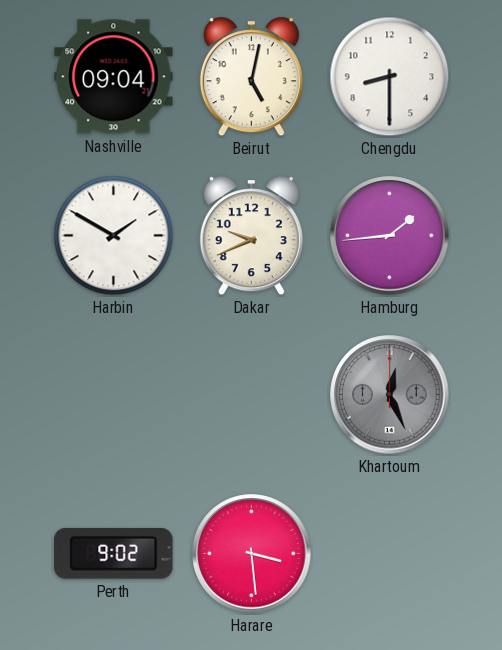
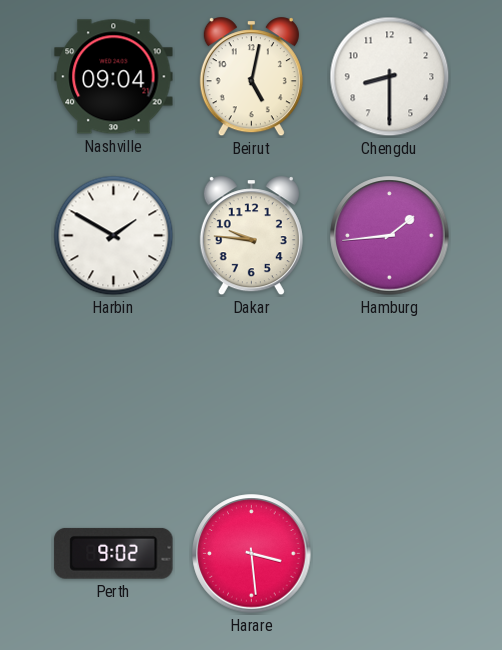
Dakar: 9:41 -> 9:46
Khartoum: 12:26 -> none
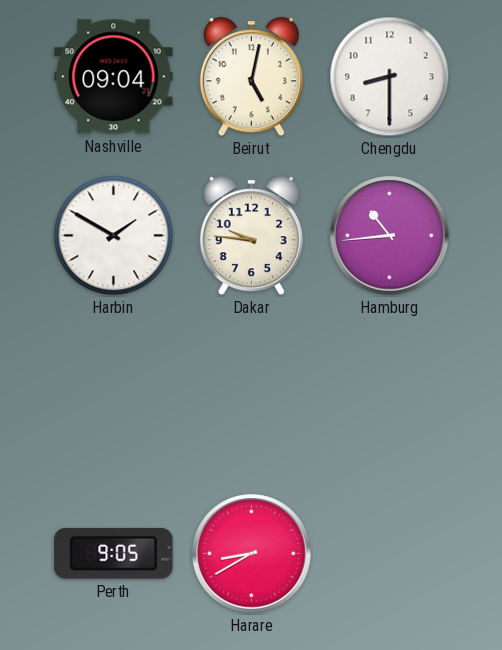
Hamburg: 1:44 -> 10:44
Perth: 9:02 -> 9:05
Harare: 3:29 -> 8:40
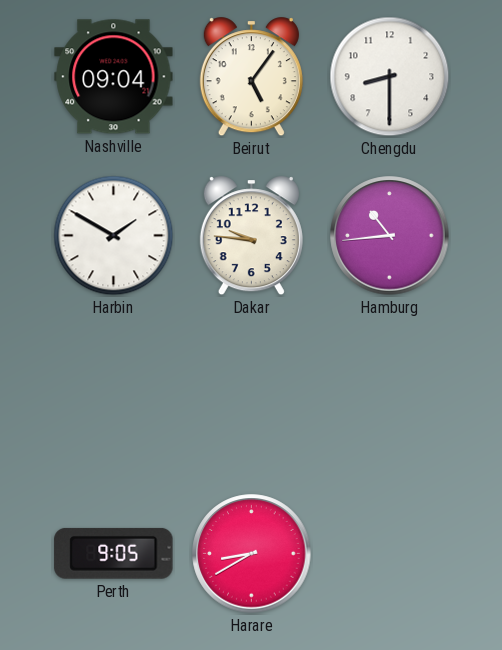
Beirut: 5:02 -> 5:06
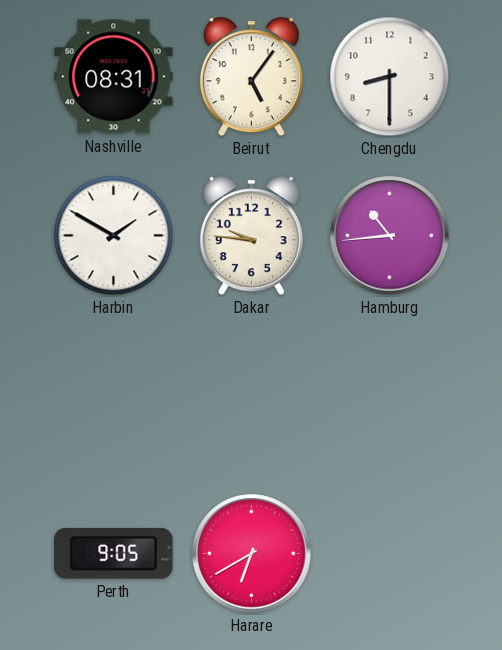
Nashville: 09:04 -> 08:31
Harare: 8:40 -> 6:40
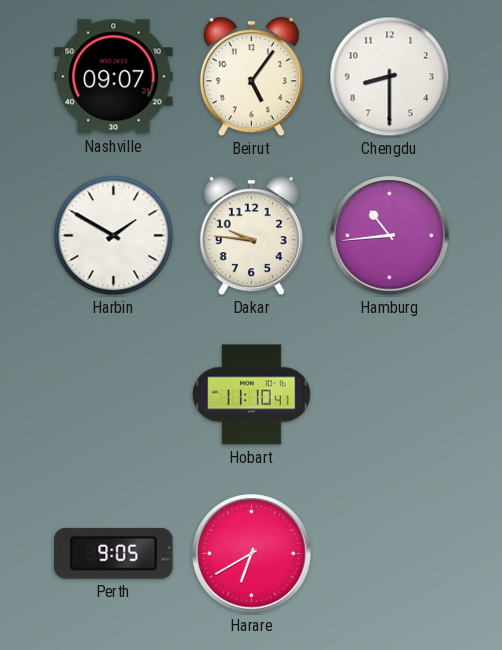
Nashville: 08:31 -> 09:07
Hobart: none -> 11:10
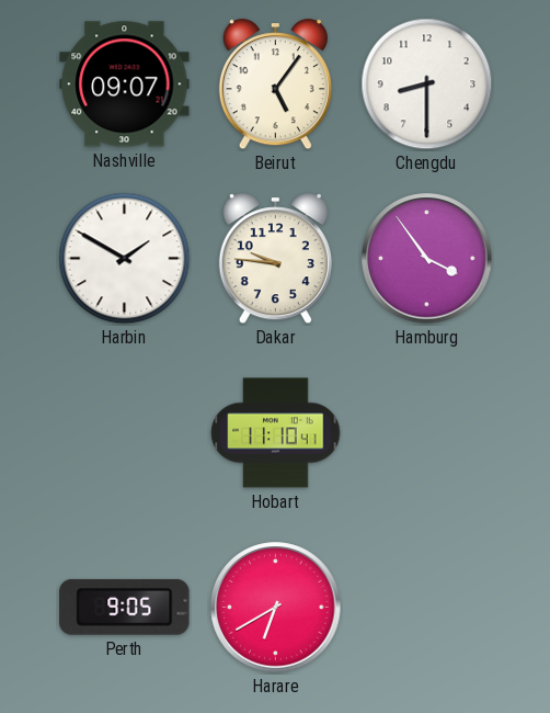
Hamburg: 10:44 -> 3:54
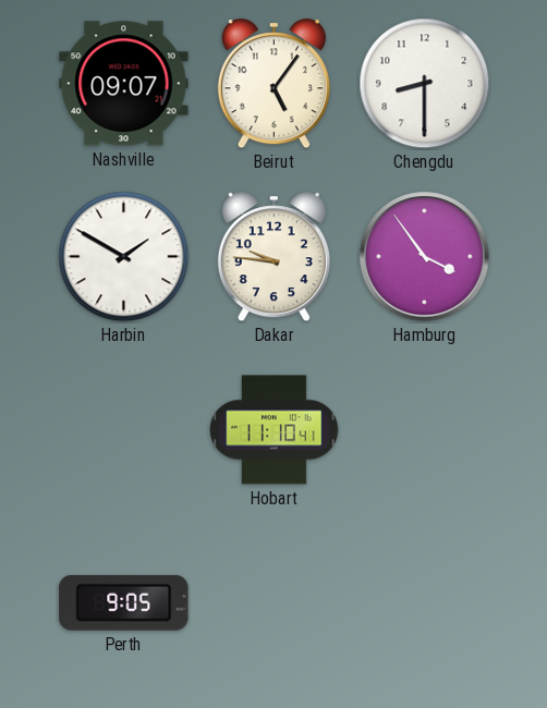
Harare: 6:40 -> none
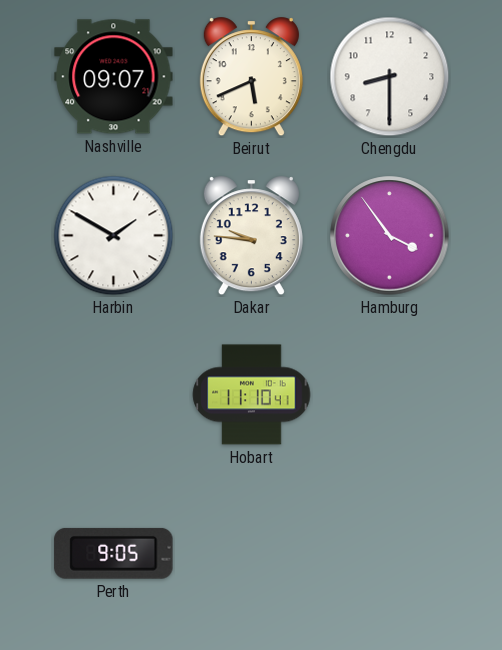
Beirut: 5:06 -> 5:41
